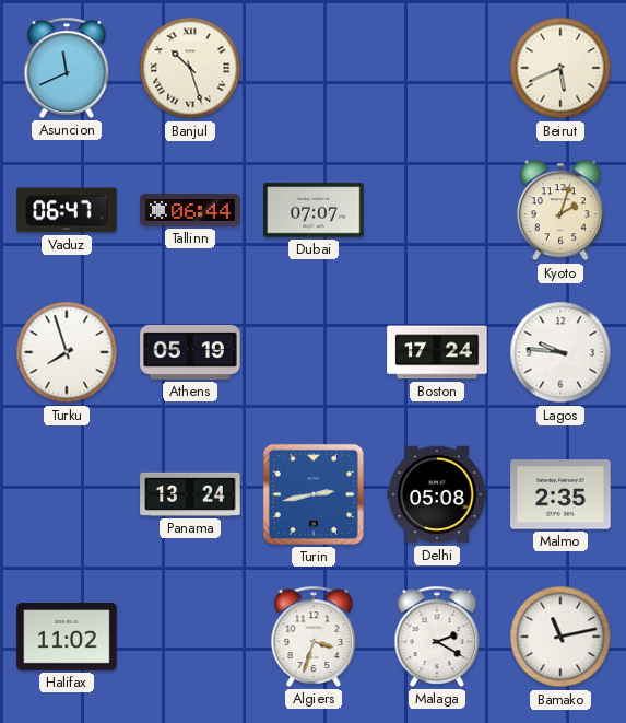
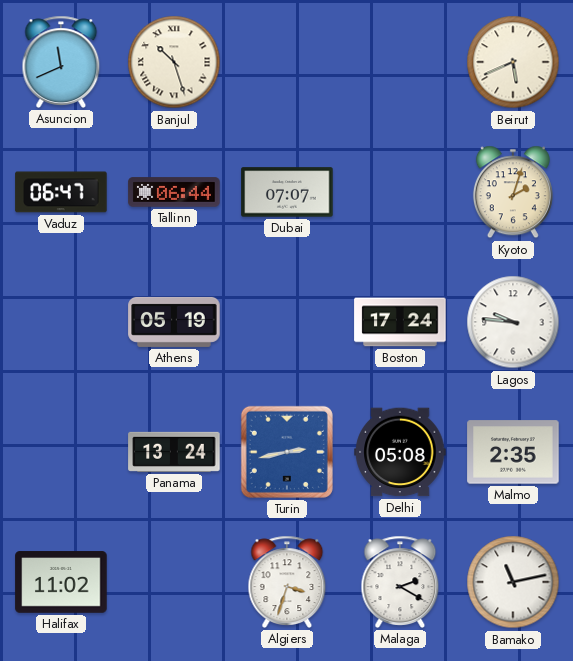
Turku: 7:57 -> none
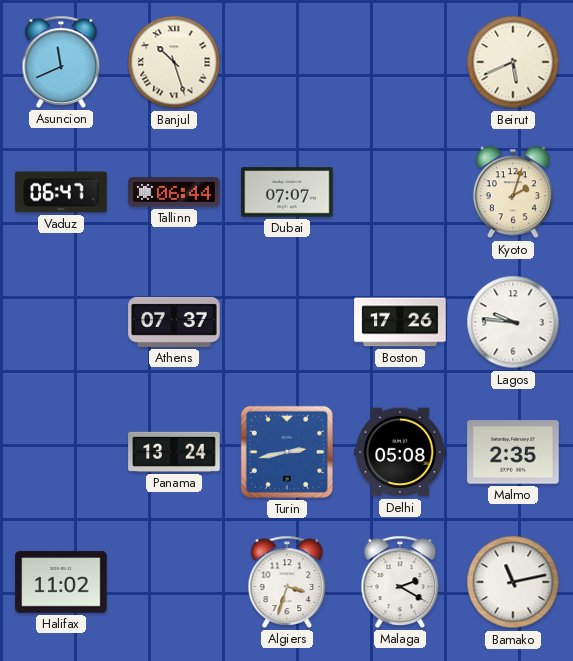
Athens: 05:19 -> 07:37
Boston: 17:24 -> 17:26
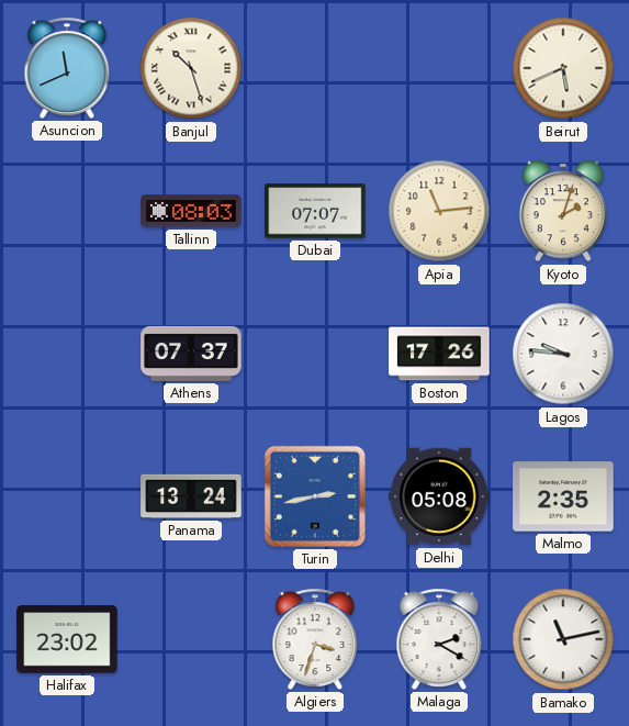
Vaduz: 06:47 -> none
Tallinn: 06:44 -> 08:03
Apia: none -> 11:14
Halifax: 11:02 -> 23:02
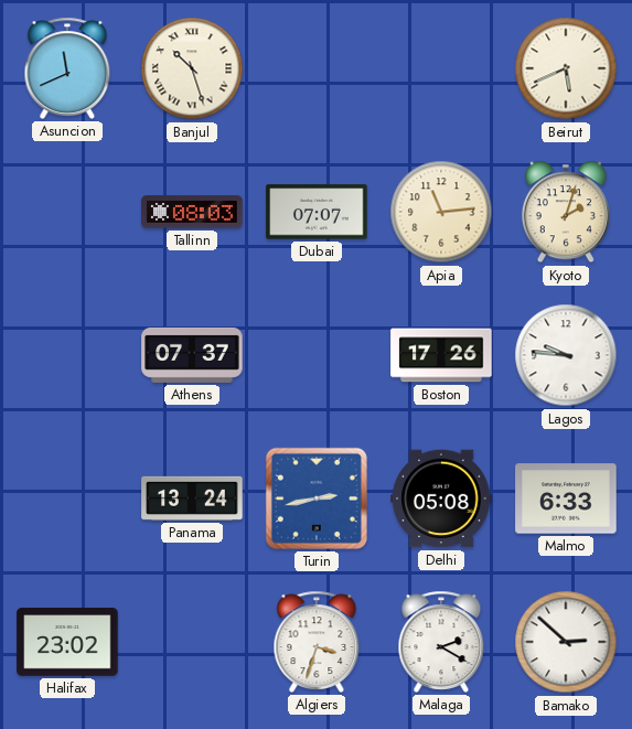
Malmo: 2:35 -> 6:33
Bamako: 11:13 -> 2:52
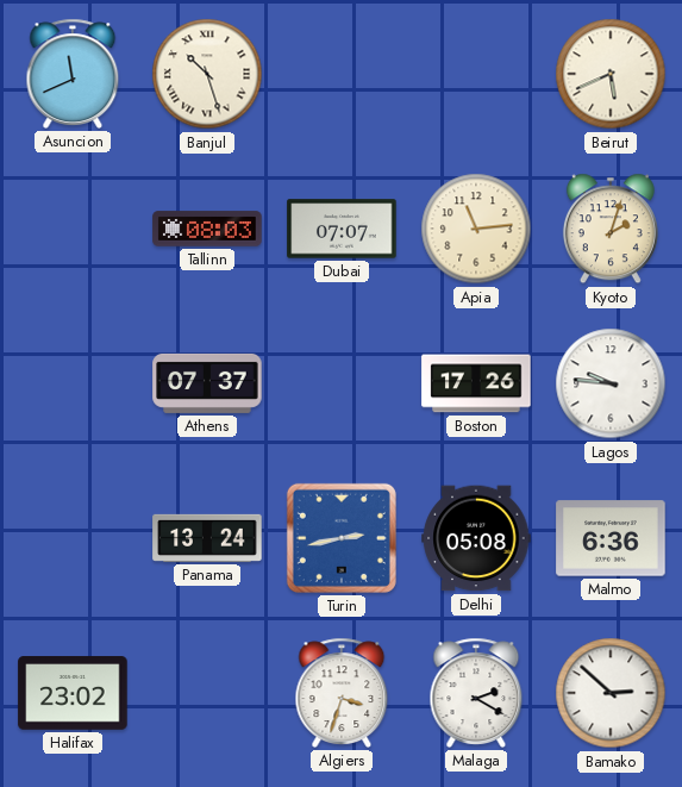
Malmo: 6:33 -> 6:36
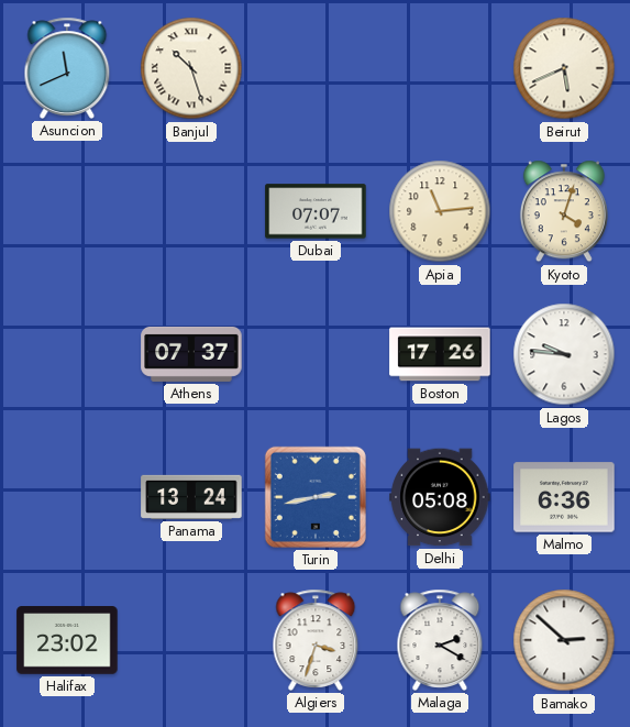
Tallinn: 08:03 -> none
Kyoto: 2:03 -> 4:03
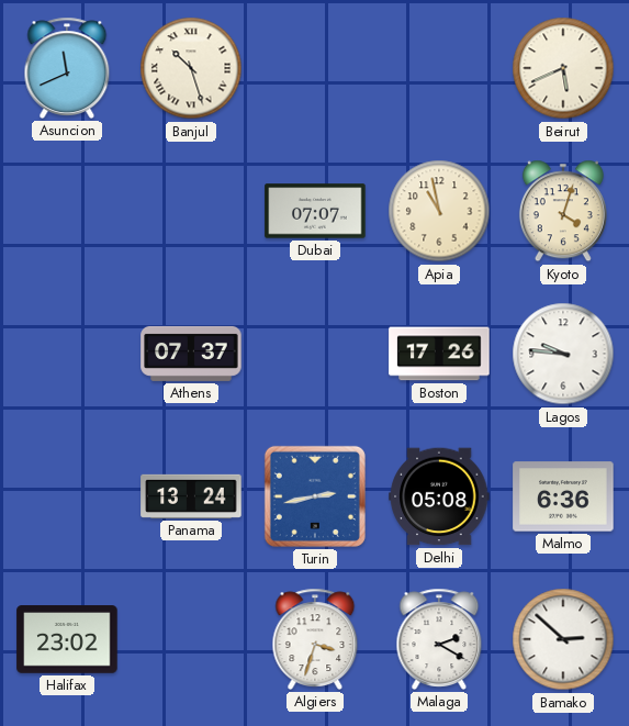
Apia: 11:14 -> 10:58
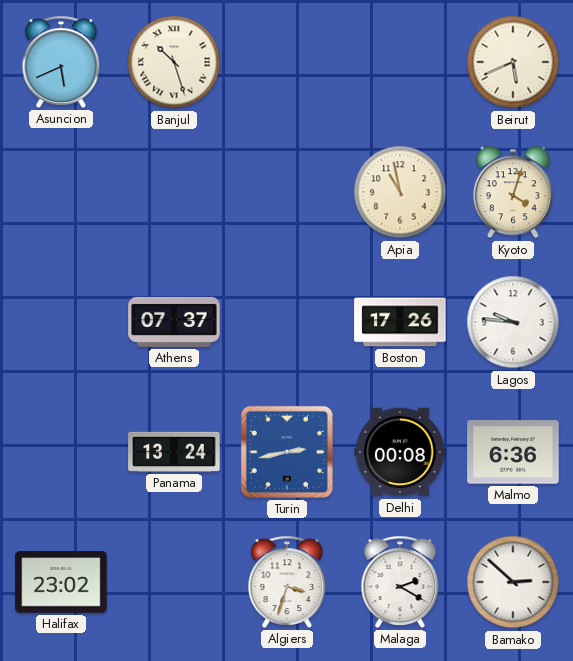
Asuncion: 11:41 -> 5:41
Dubai: 07:07 -> none
Delhi: 05:08 -> 00:08
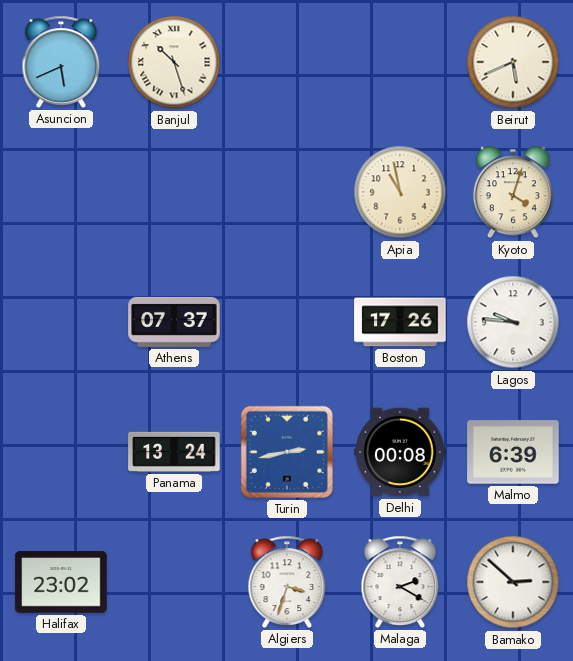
Malmo: 6:36 -> 6:39
